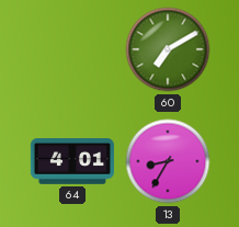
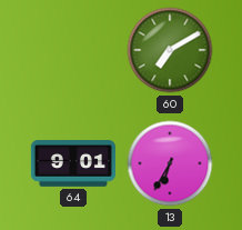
64: 4:01 -> 9:01
13: 8:35 -> 6:35
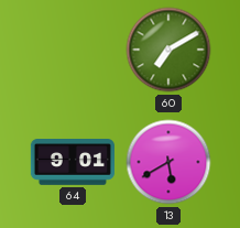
13: 6:35 -> 5:40
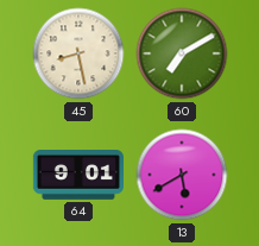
45: none -> 8:28
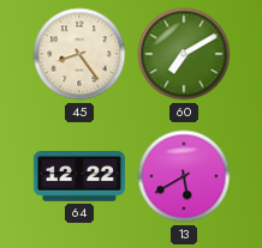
45: 8:28 -> 8:24
64: 9:01 -> 12:22
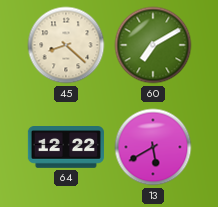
45: 8:24 -> 8:22
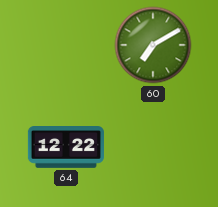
45: 8:22 -> none
13: 5:40 -> none
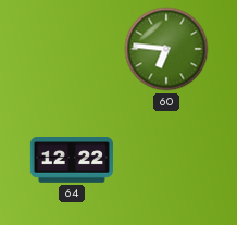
60: 7:10 -> 6:46
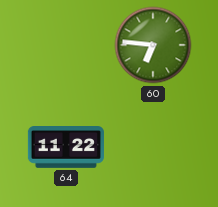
64: 12:22 -> 11:22
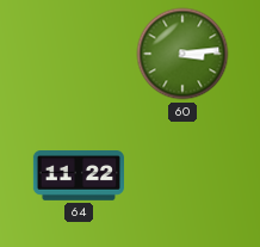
60: 6:46 -> 3:14
